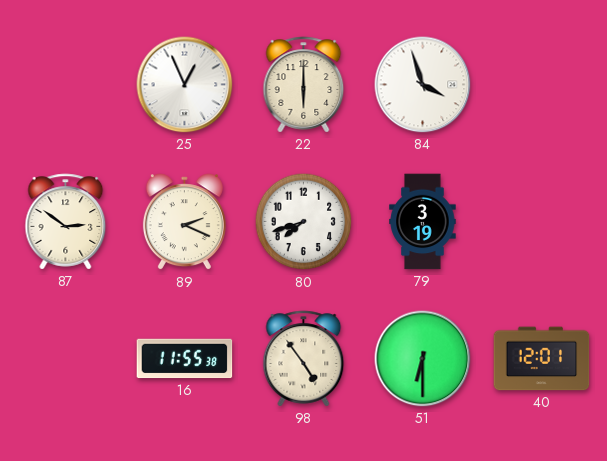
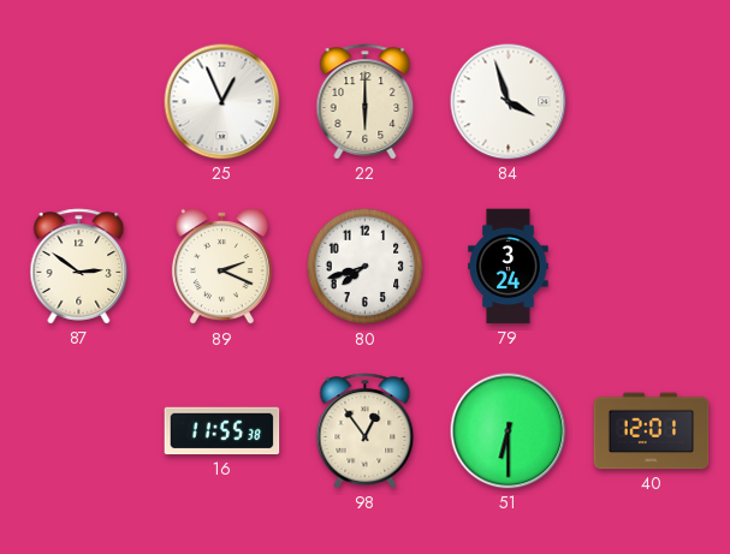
79: 3:19 -> 3:24
98: 4:54 -> 12:54
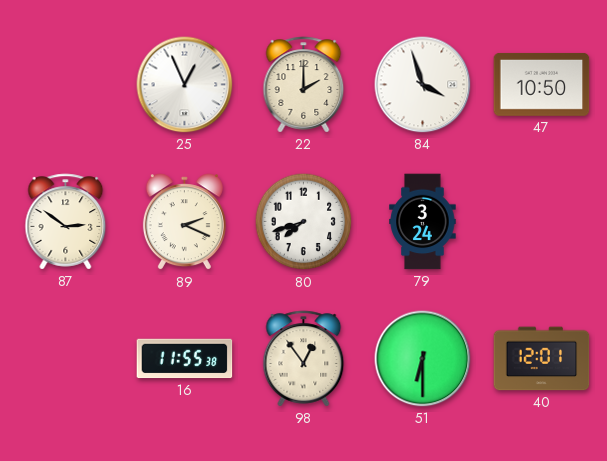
22: 6:00 -> 2:00
47: none -> 10:50
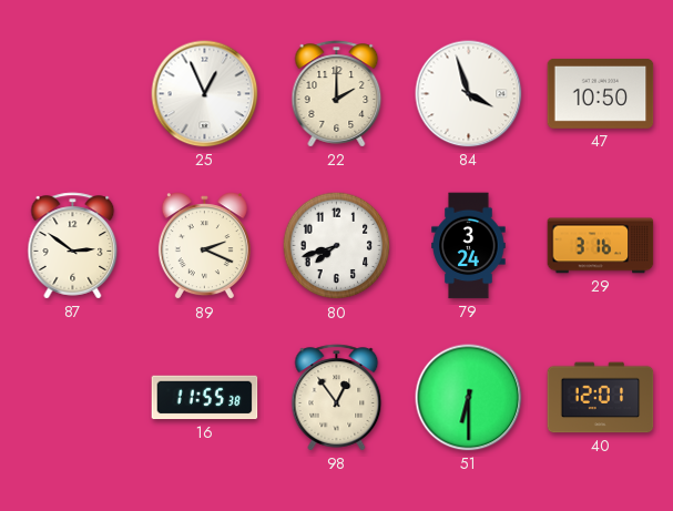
29: none -> 3:16
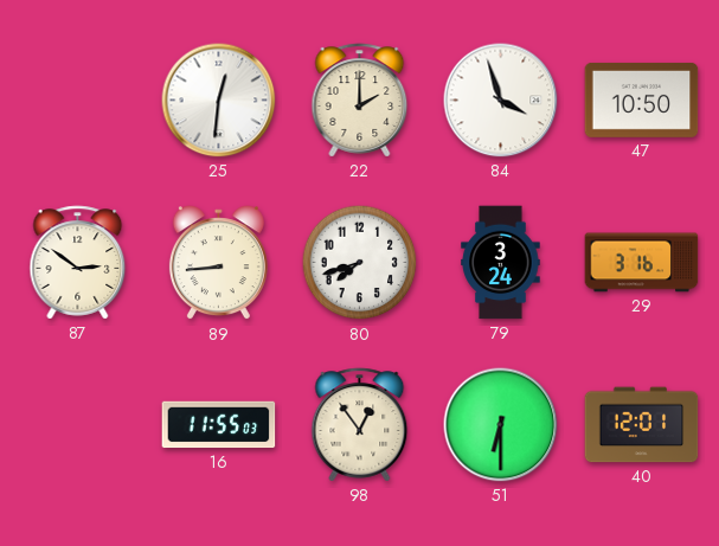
25: 12:56 -> 12:31
89: 2:19 -> 8:44
16: 11:55:38 -> 11:55:03
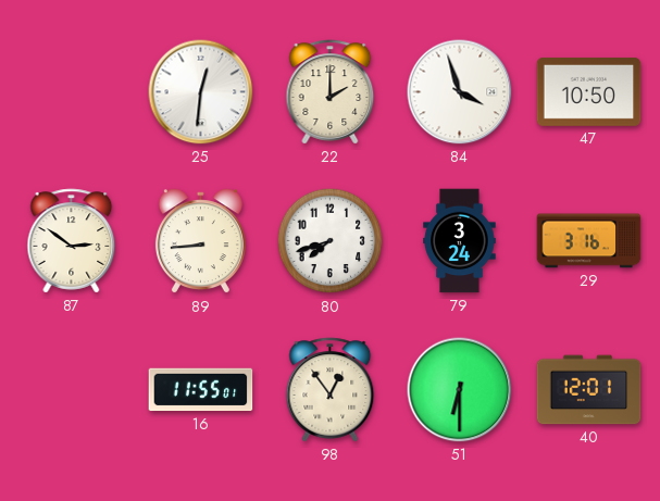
16: 11:55:03 -> 11:55:01
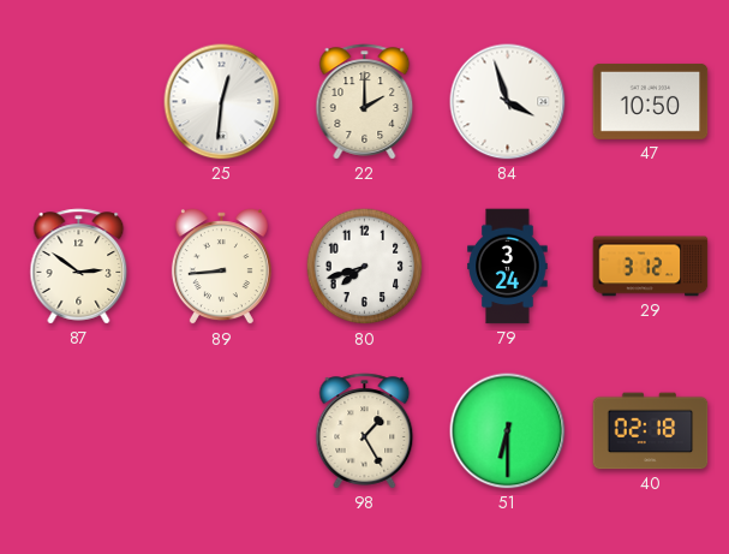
29: 3:16 -> 3:12
16: 11:55 -> none
98: 12:54 -> 1:25
40: 12:01 -> 02:18
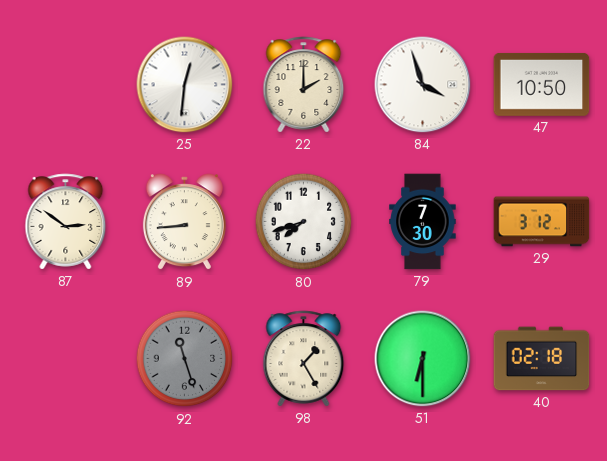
79: 3:24 -> 7:30
92: none -> 11:27
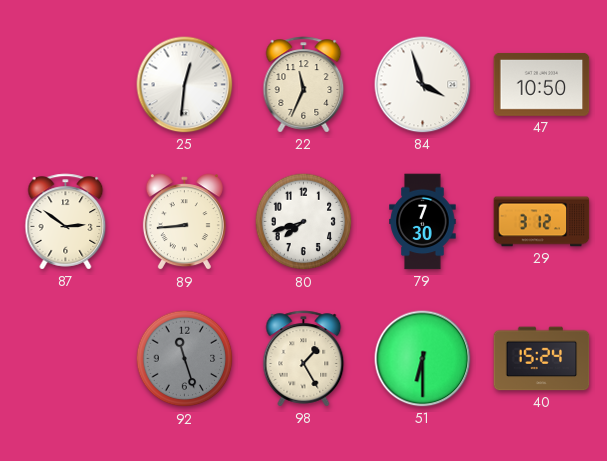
22: 2:00 -> 11:34
40: 02:18 -> 15:24
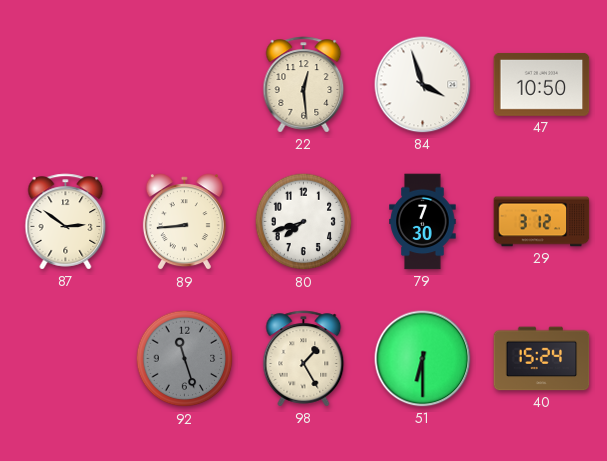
25: 12:31 -> none
22: 11:34 -> 12:29
